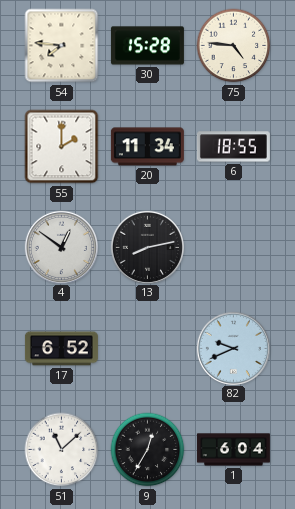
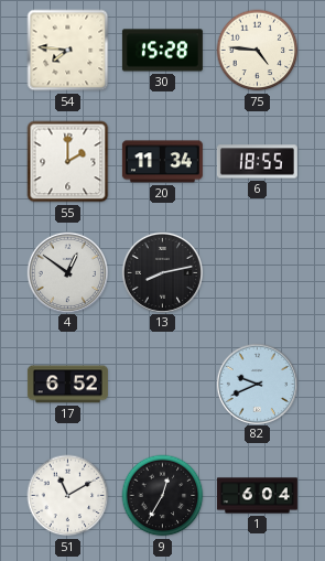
51: 11:08 -> 11:10
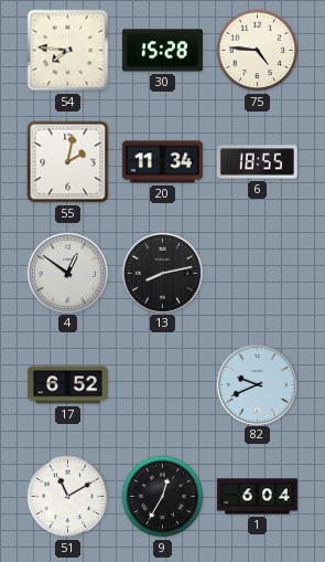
55: 2:00 -> 2:02
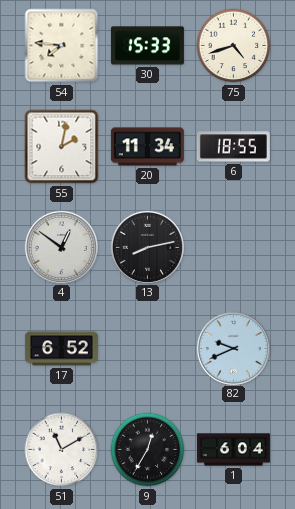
30: 15:28 -> 15:33
75: 4:46 -> 4:42
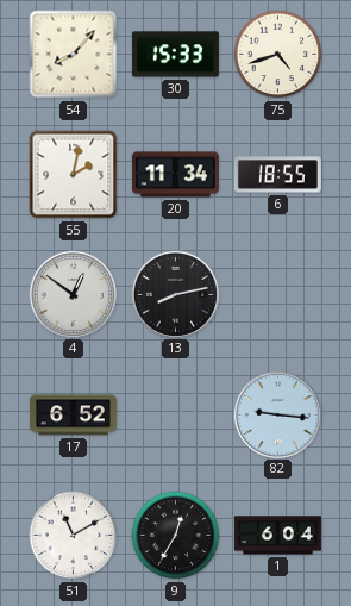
54: 7:46 -> 8:07
82: 9:41 -> 9:16
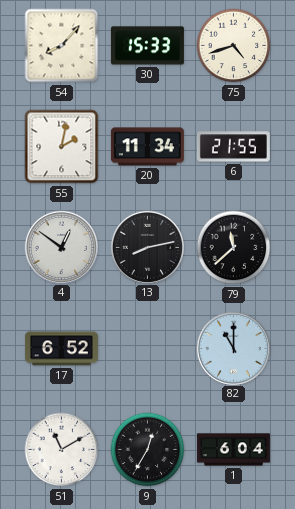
6: 18:55 -> 21:55
79: none -> 11:38
82: 9:16 -> 11:00
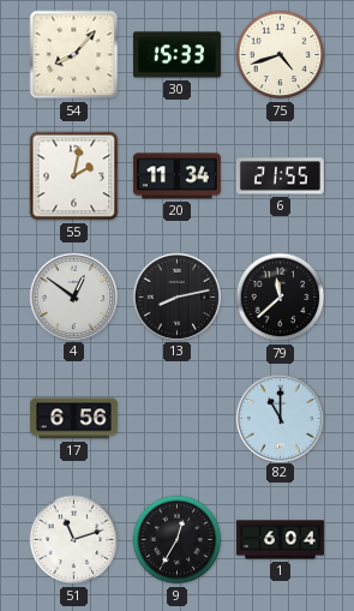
17: 6:52 -> 6:56
51: 11:10 -> 11:12
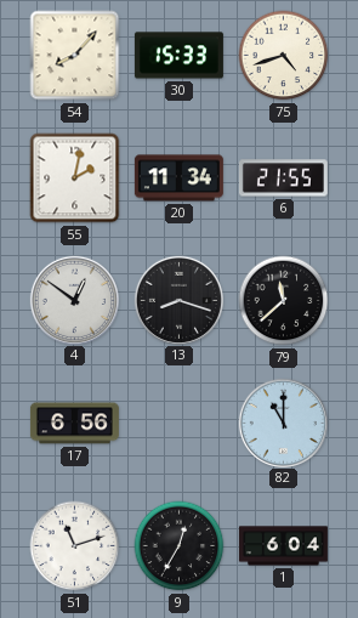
13: 8:13 -> 8:18
